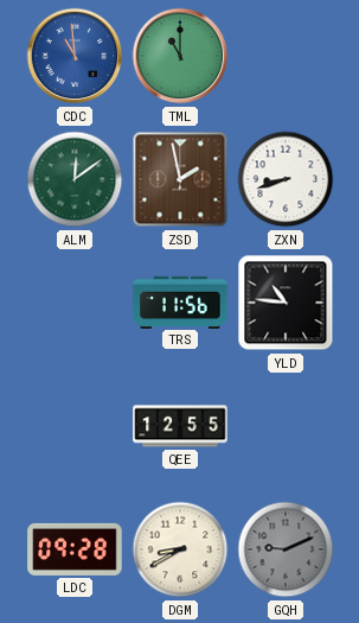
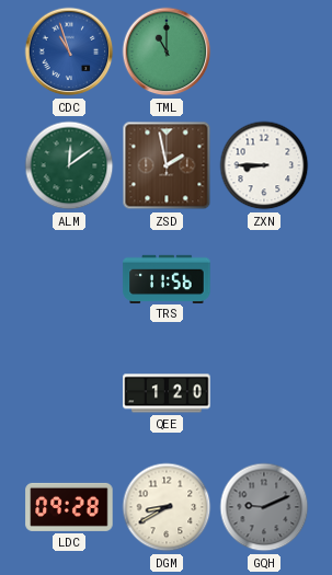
CDC: 10:59 -> 10:57
ZXN: 8:42 -> 8:45
YLD: 10:46 -> none
QEE: 12:55 -> 1:20
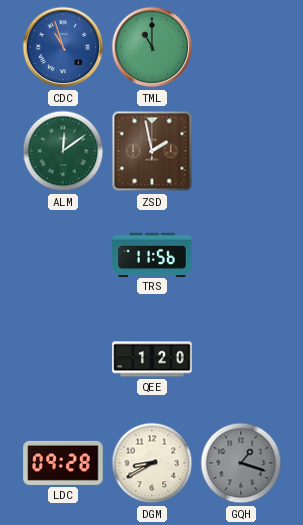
ZXN: 8:45 -> none
GQH: 9:11 -> 1:18
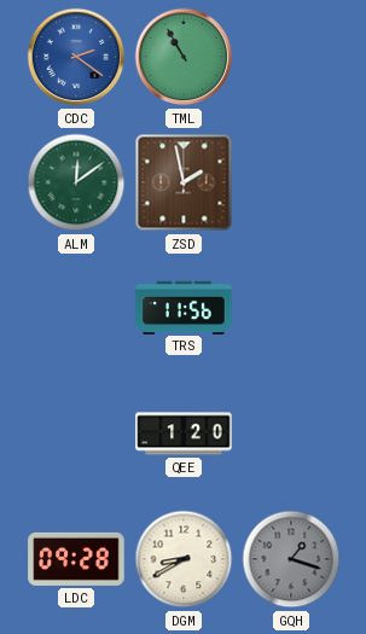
CDC: 10:57 -> 2:21
TML: 11:00 -> 10:55
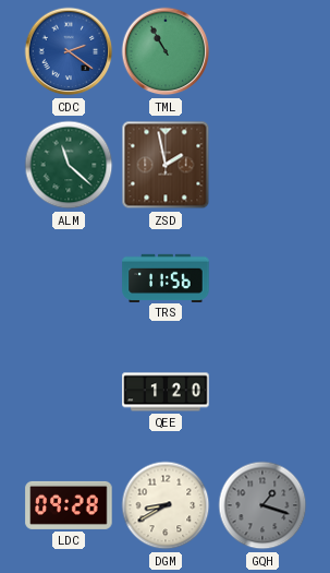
ALM: 12:09 -> 11:22
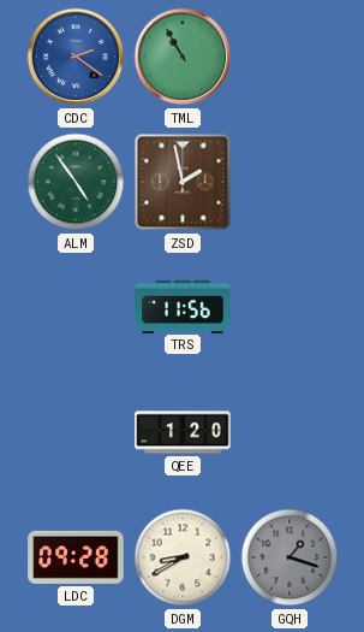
ALM: 11:22 -> 4:54
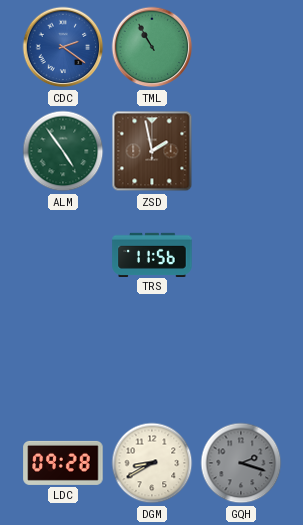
QEE: 1:20 -> none
GQH: 1:18 -> 2:18
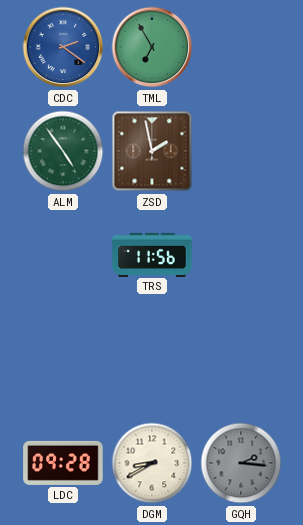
TML: 10:55 -> 6:55
GQH: 2:18 -> 2:16
